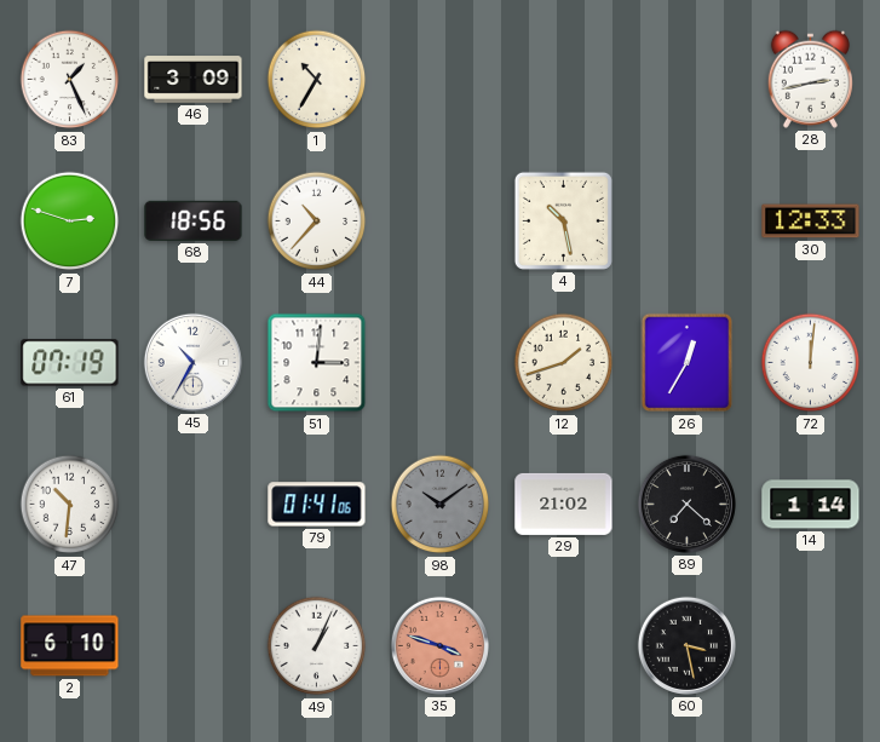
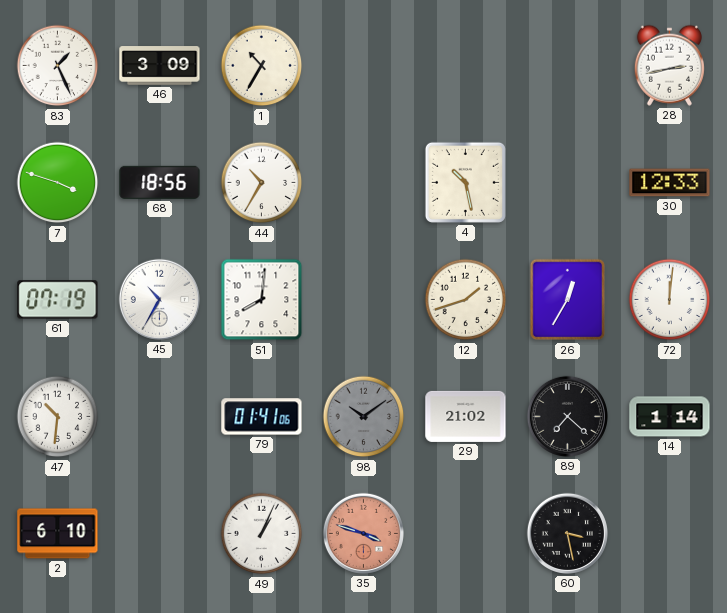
7: 2:48 -> 3:48
44: 10:37 -> 10:35
51: 3:01 -> 8:01
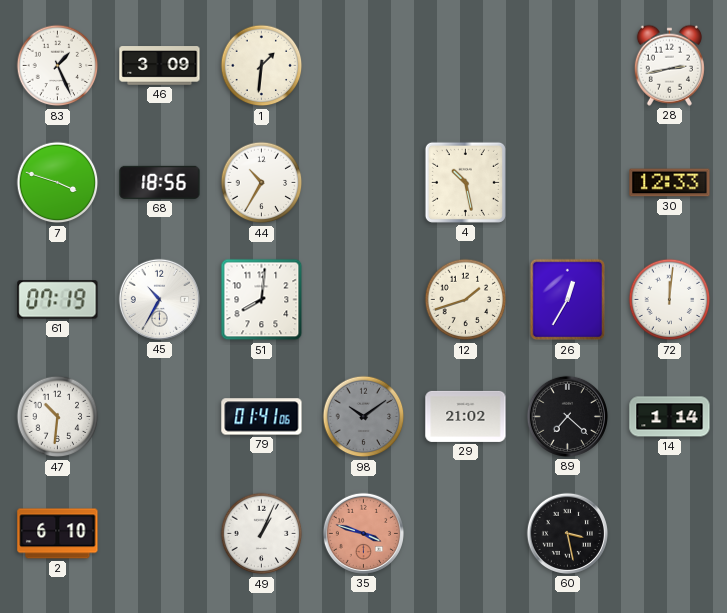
1: 10:35 -> 1:31
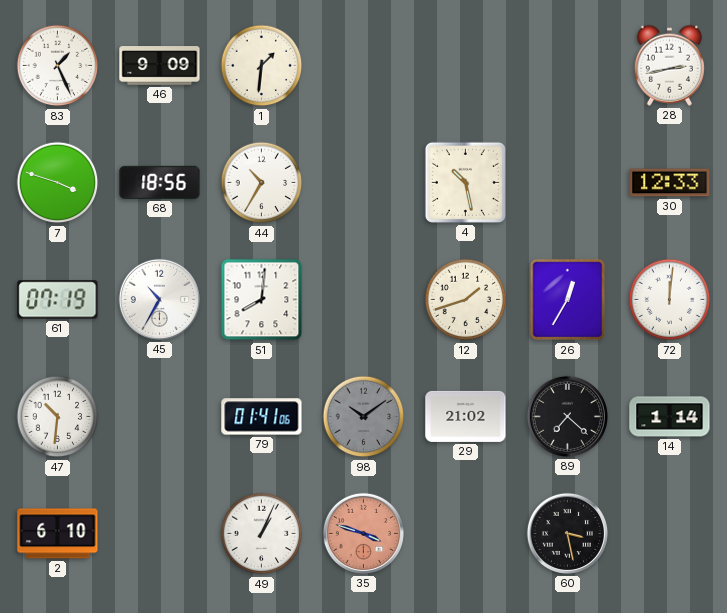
46: 3:09 -> 9:09
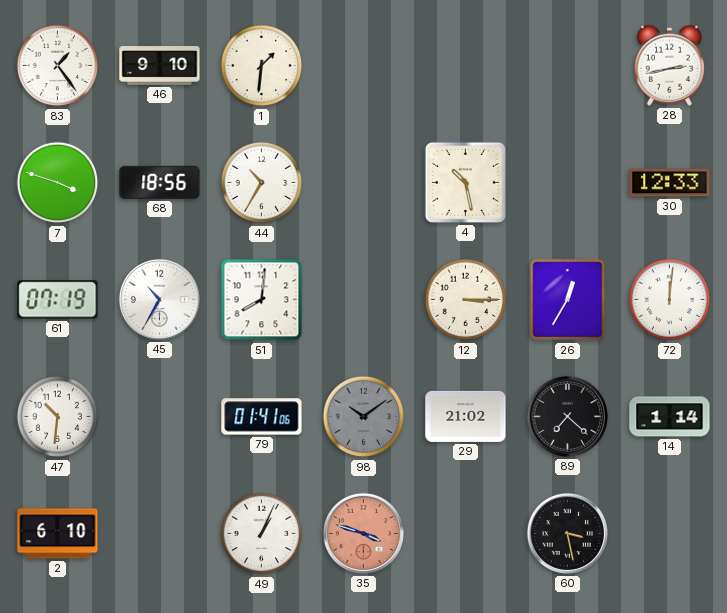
83: 1:26 -> 1:24
46: 9:09 -> 9:10
12: 1:42 -> 3:15
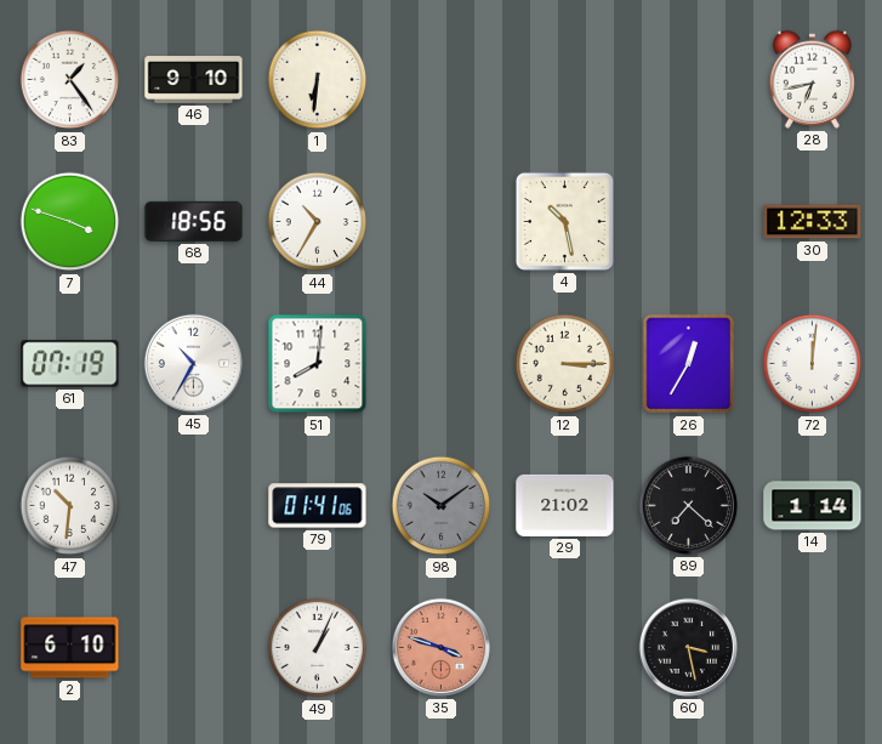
1: 1:31 -> 6:31
28: 2:43 -> 6:43
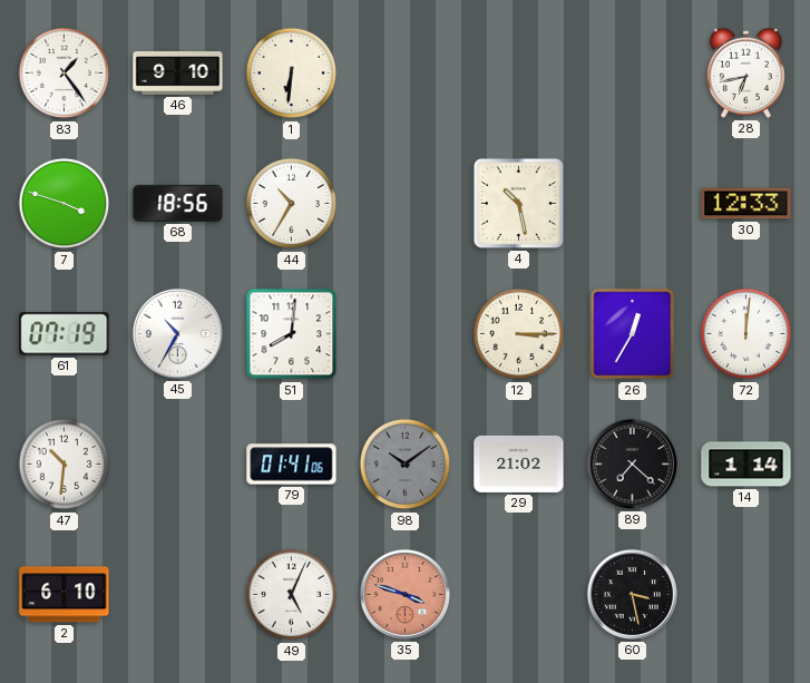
49: 1:04 -> 5:04
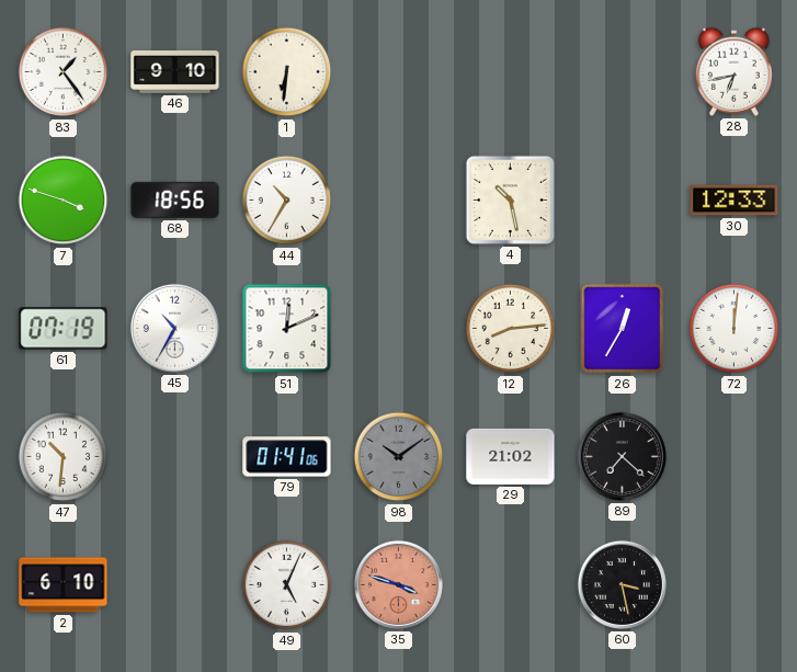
51: 8:01 -> 12:11
12: 3:15 -> 8:14
14: 1:14 -> none
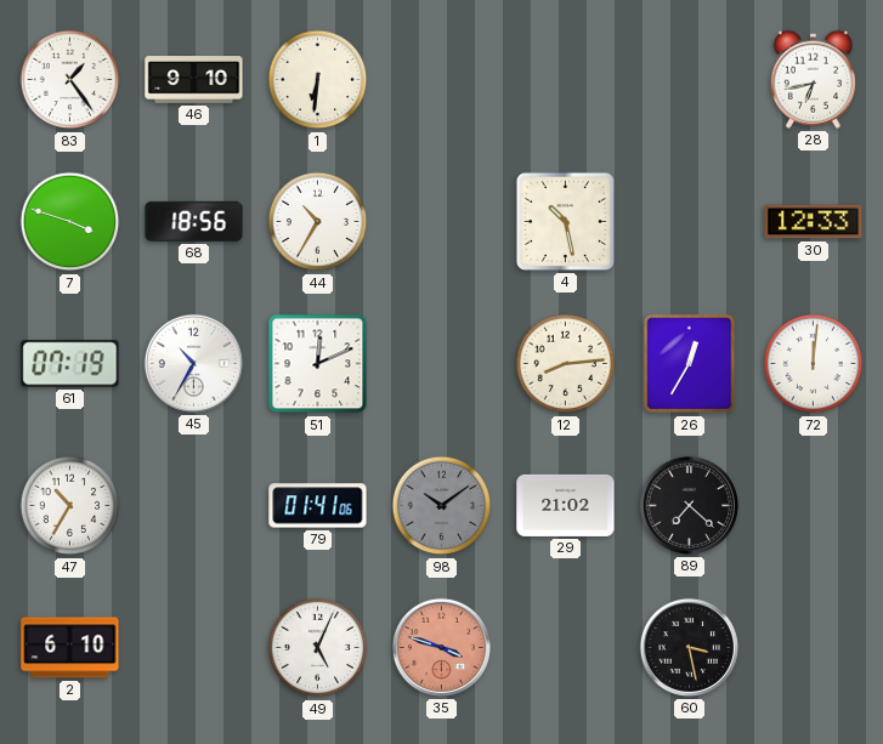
47: 10:31 -> 10:35
